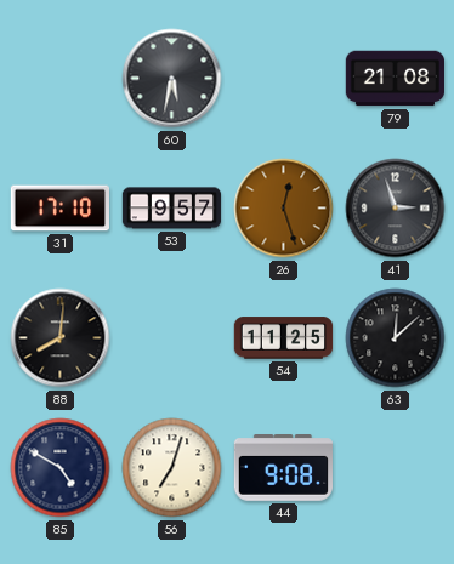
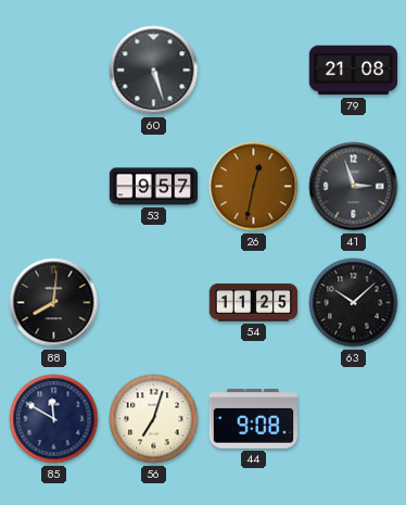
60: 5:32 -> 5:27
31: 17:10 -> none
26: 12:27 -> 12:32
63: 12:08 -> 10:08
85: 4:50 -> 11:50
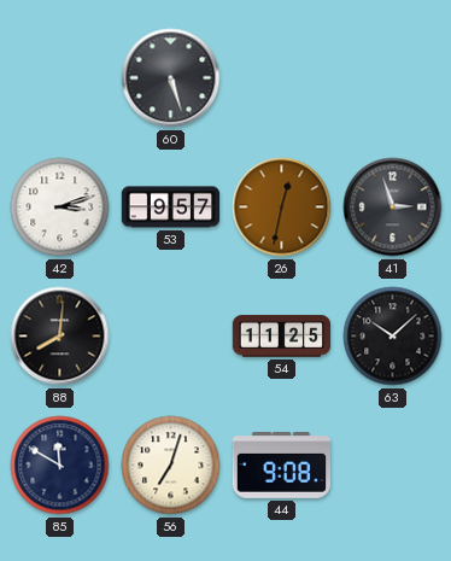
79: 21:08 -> none
42: none -> 3:12
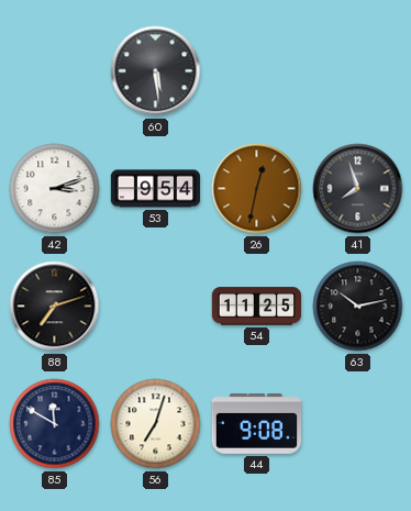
60: 5:27 -> 5:29
53: 9:57 -> 9:54
41: 2:57 -> 7:57
88: 8:01 -> 7:12
63: 10:08 -> 10:13
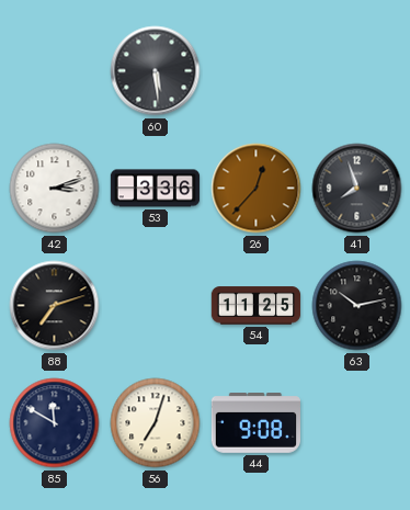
53: 9:54 -> 3:36
26: 12:32 -> 12:37
